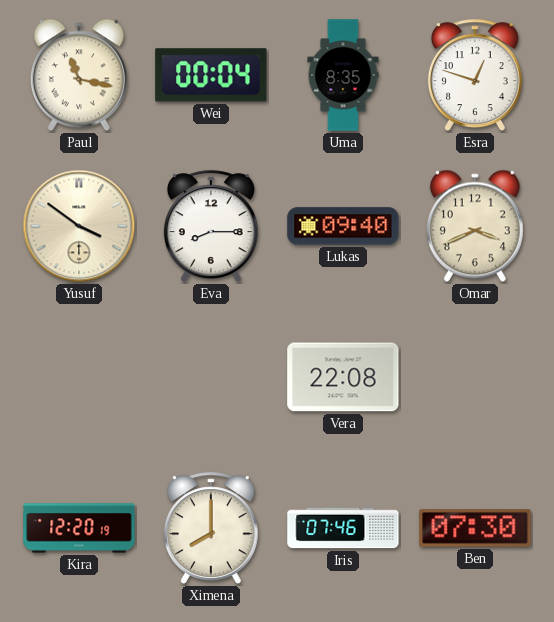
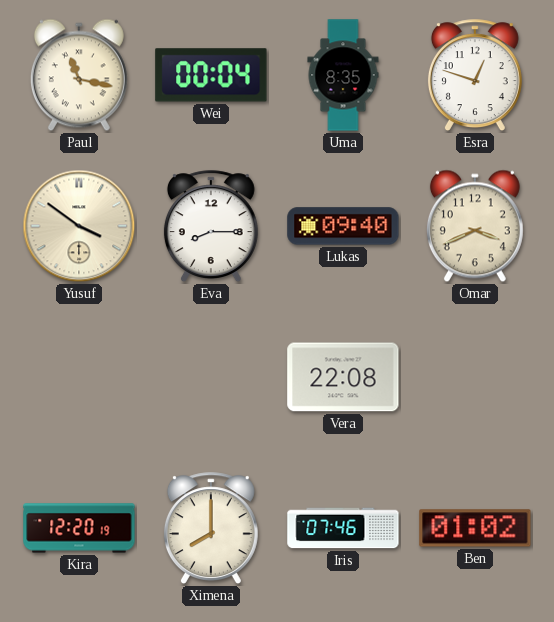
Ben: 07:30 -> 01:02
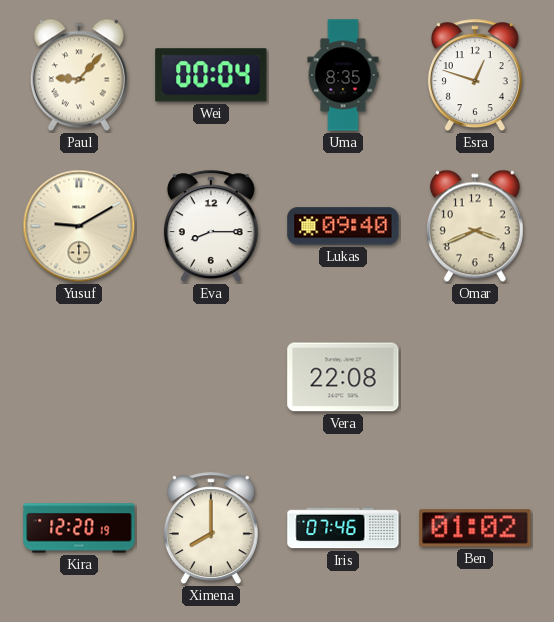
Paul: 11:17 -> 9:07
Yusuf: 3:51 -> 9:10
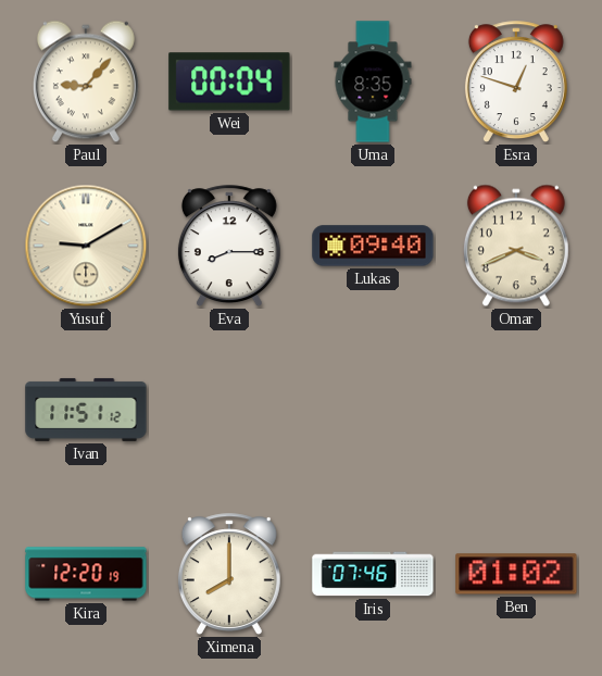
Ivan: none -> 11:51
Vera: 22:08 -> none
